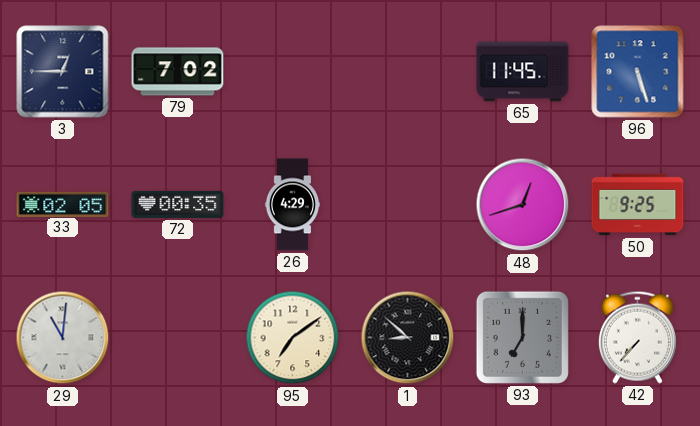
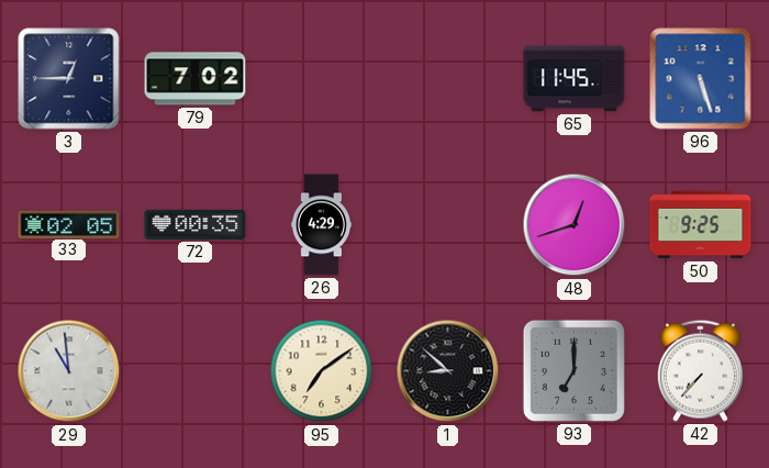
29: 11:01 -> 10:59
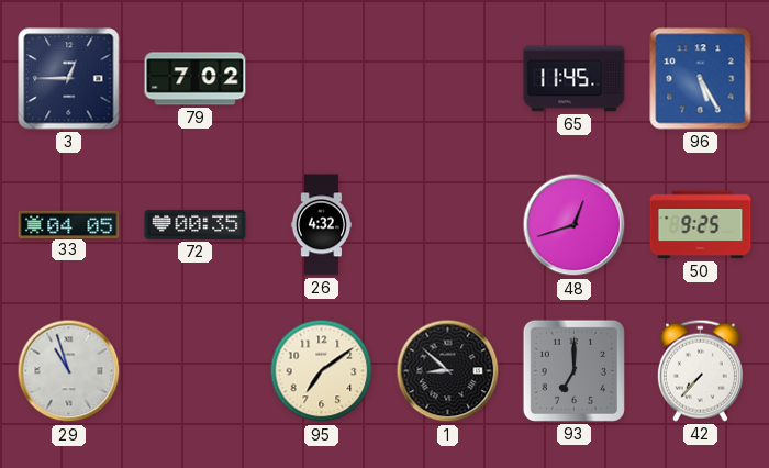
96: 5:27 -> 5:25
33: 02:05 -> 04:05
26: 4:29 -> 4:32
29: 10:59 -> 10:57
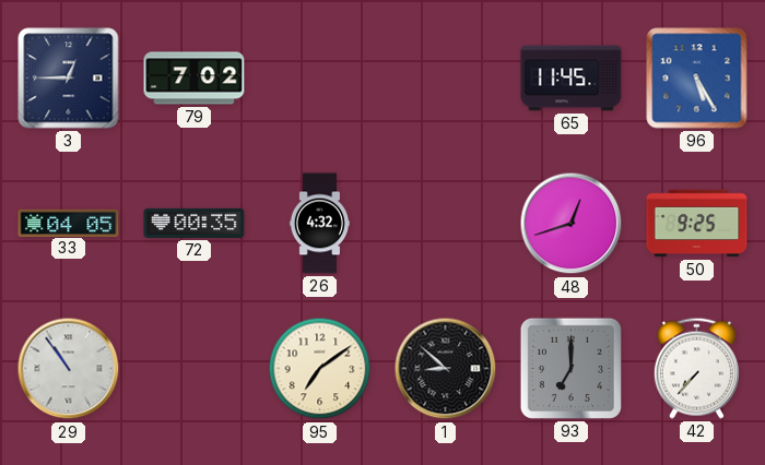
29: 10:57 -> 10:54
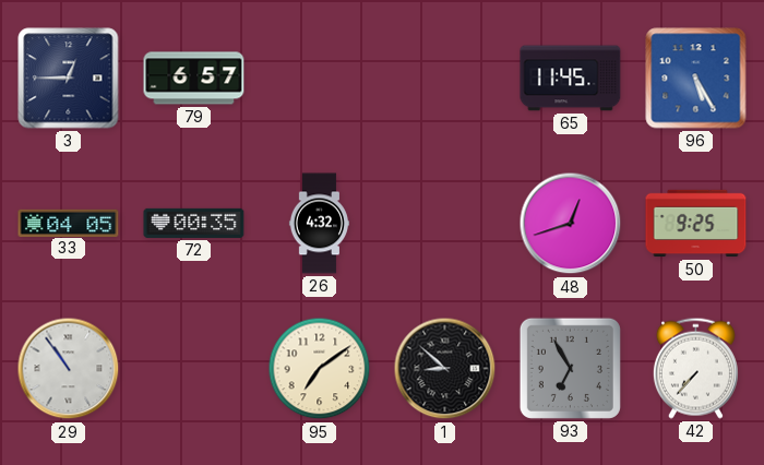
79: 7:02 -> 6:57
93: 7:00 -> 6:55
